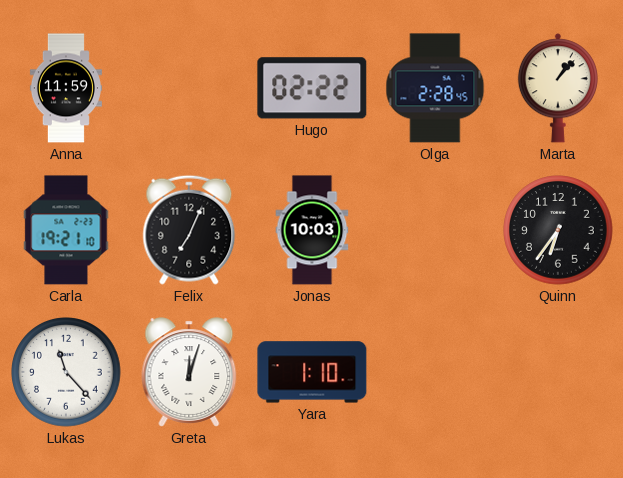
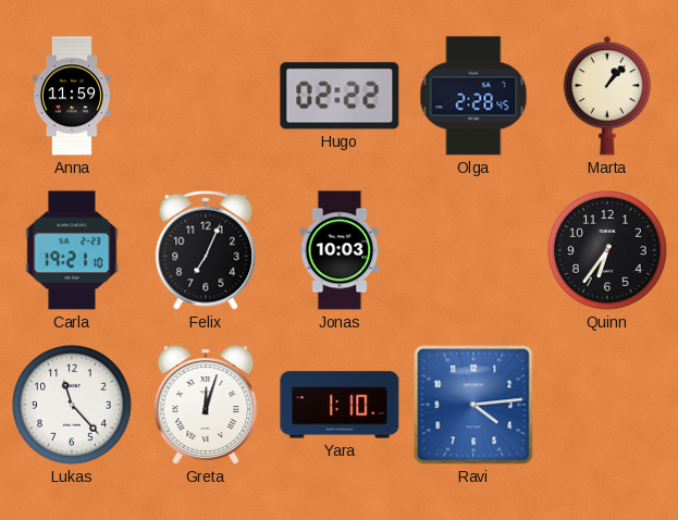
Ravi: none -> 4:14
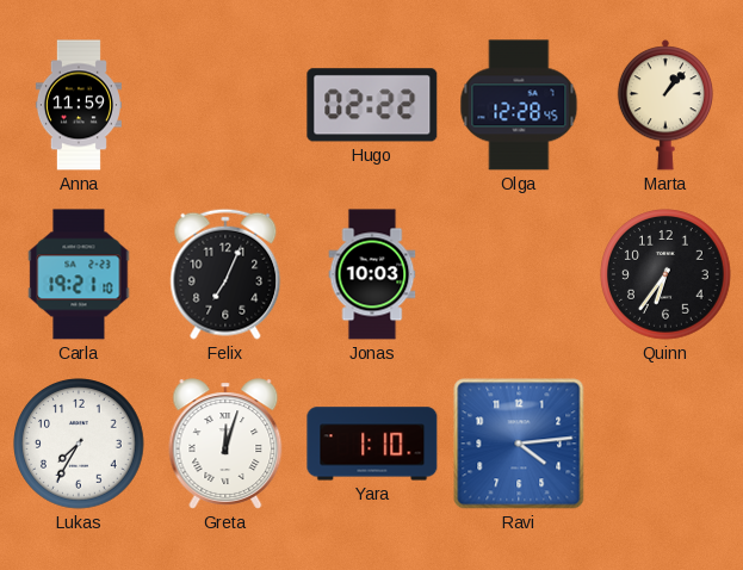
Olga: 2:28 -> 12:28
Lukas: 11:23 -> 7:35
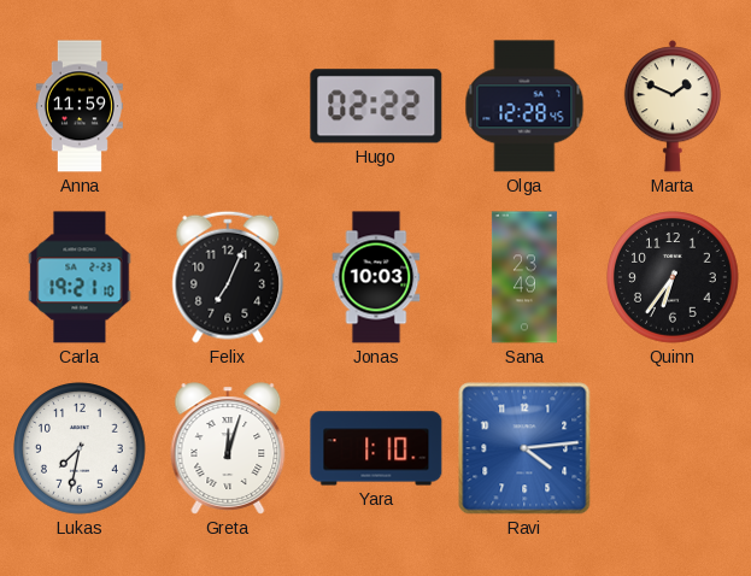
Marta: 1:07 -> 1:49
Sana: none -> 23:49
Lukas: 7:35 -> 7:32
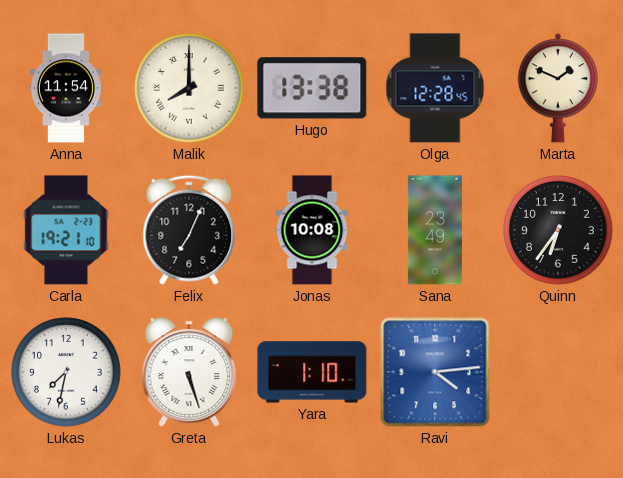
Anna: 11:59 -> 11:54
Malik: none -> 8:00
Hugo: 02:22 -> 13:38
Jonas: 10:03 -> 10:08
Greta: 12:03 -> 5:27
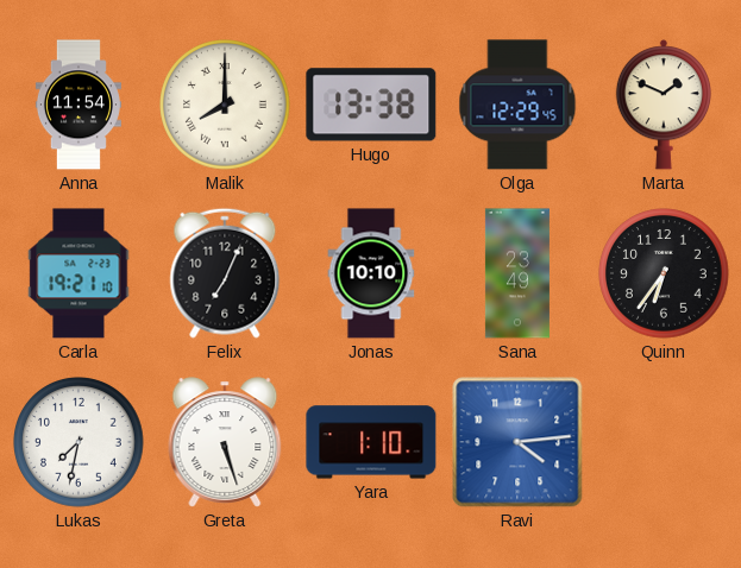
Olga: 12:28 -> 12:29
Jonas: 10:08 -> 10:10
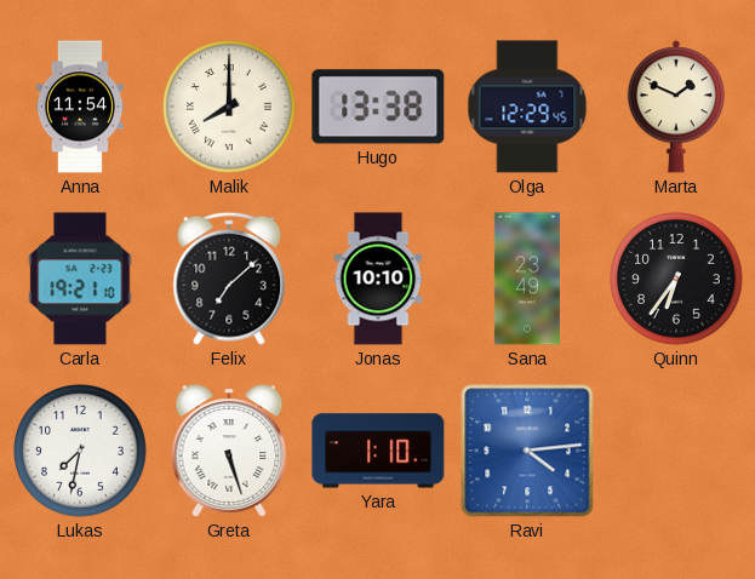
Felix: 7:04 -> 7:08
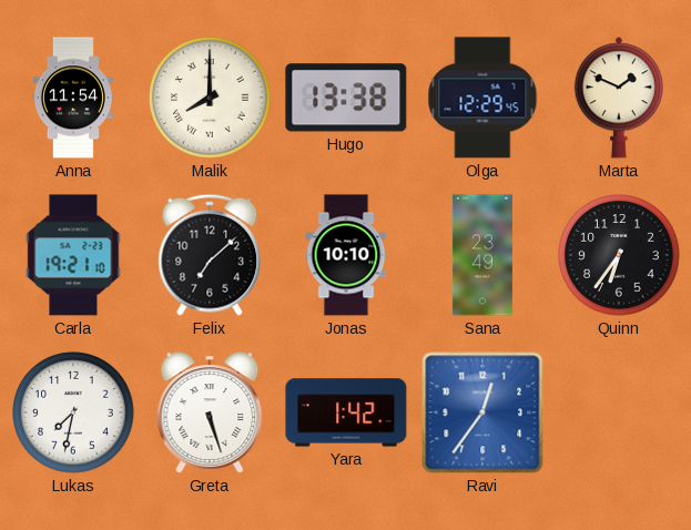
Yara: 1:10 -> 1:42
Ravi: 4:14 -> 12:36
